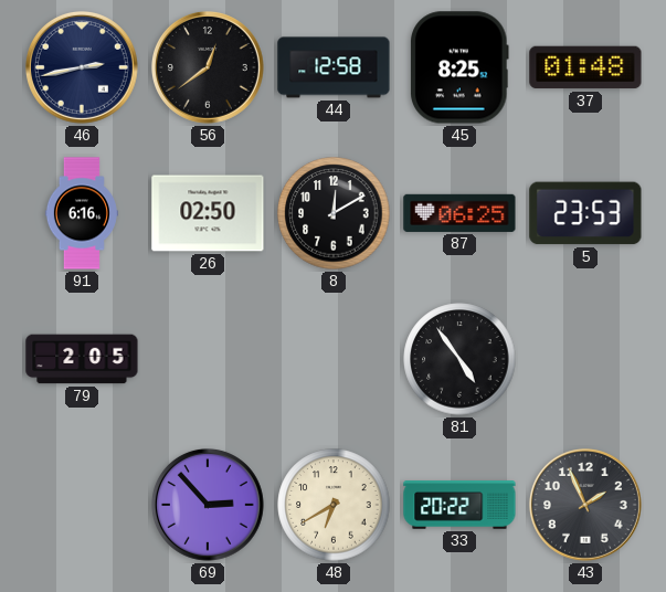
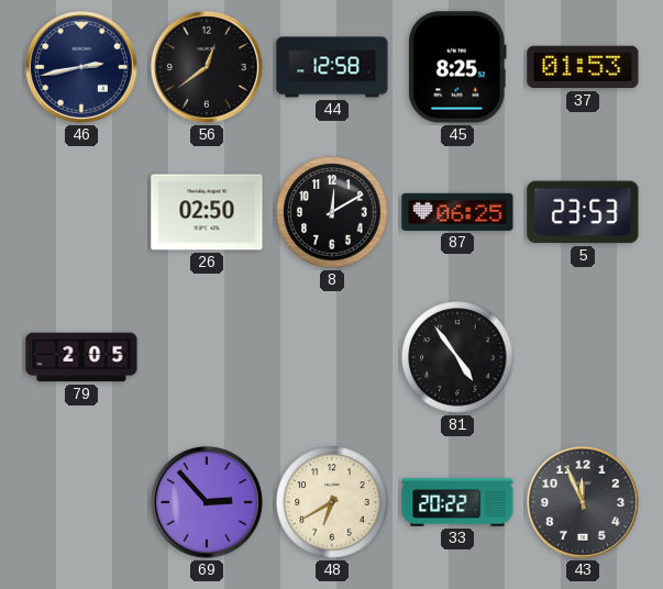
37: 01:48 -> 01:53
91: 6:16 -> none
43: 1:56 -> 11:56
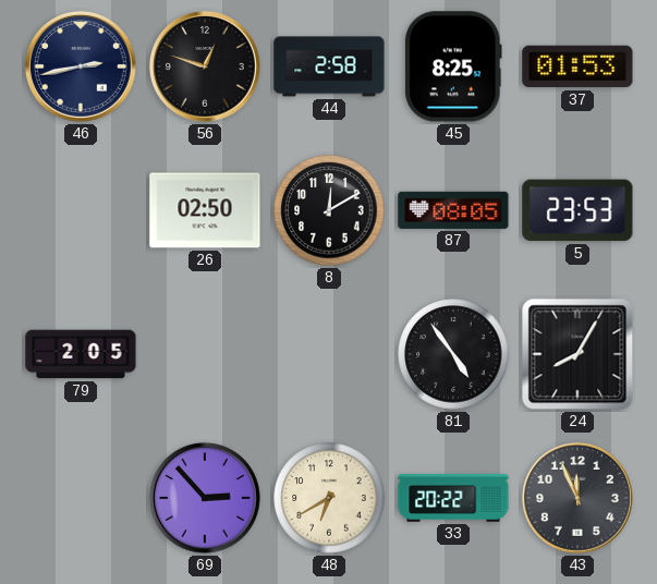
56: 12:39 -> 12:48
44: 12:58 -> 2:58
87: 06:25 -> 08:05
24: none -> 8:05
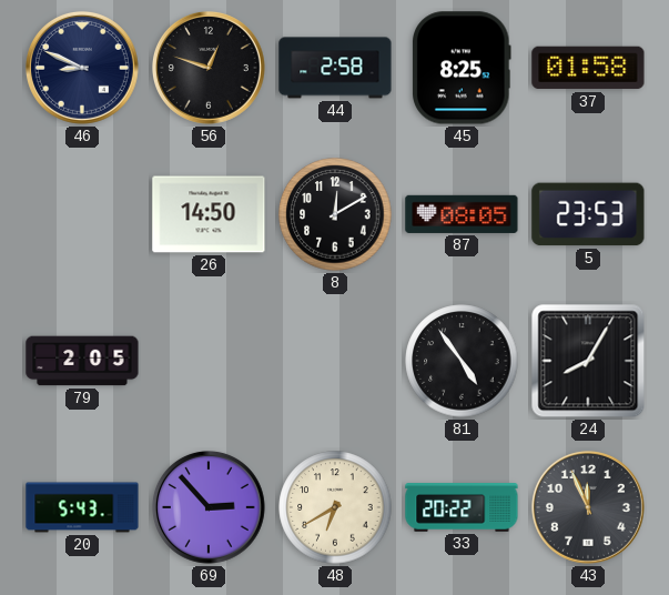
46: 2:43 -> 8:49
37: 01:53 -> 01:58
26: 02:50 -> 14:50
20: none -> 5:43
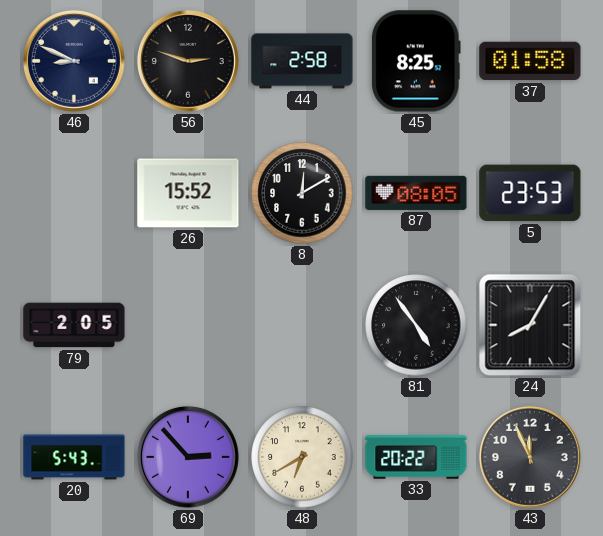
56: 12:48 -> 2:48
26: 14:50 -> 15:52
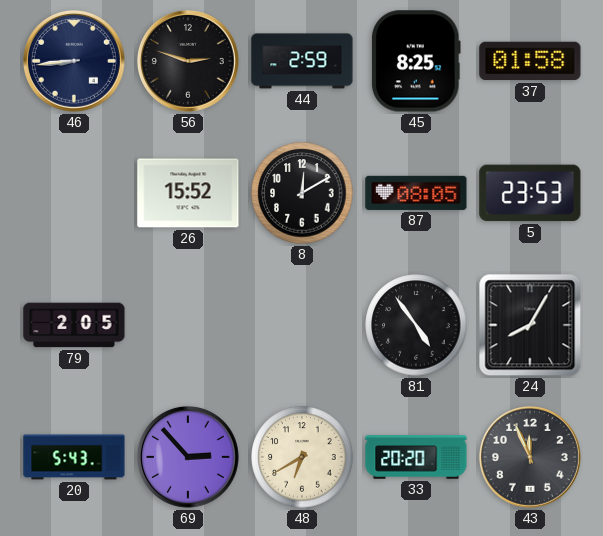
46: 8:49 -> 8:44
44: 2:58 -> 2:59
33: 20:22 -> 20:20
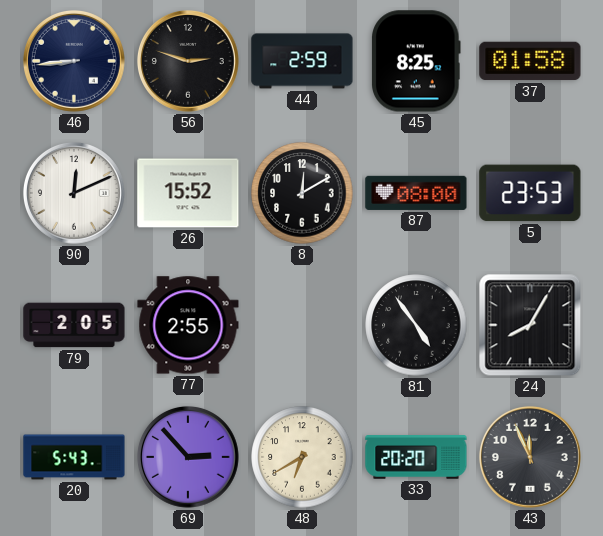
90: none -> 12:11
87: 08:05 -> 08:00
77: none -> 2:55
